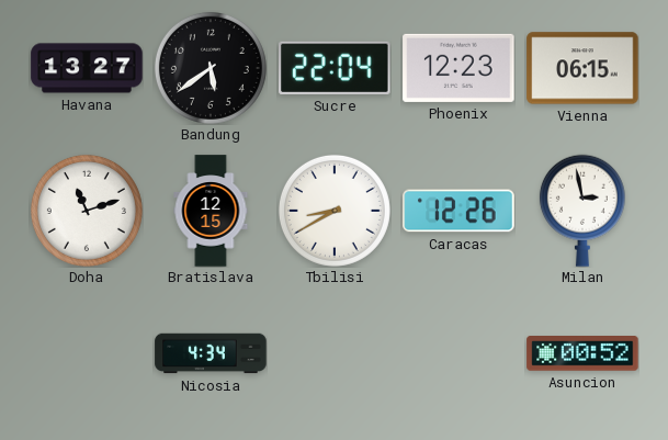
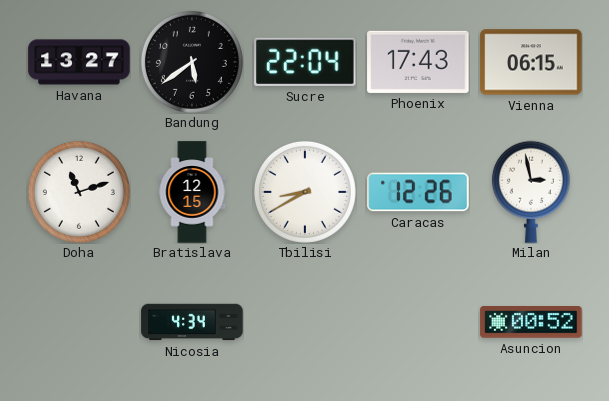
Phoenix: 12:23 -> 17:43
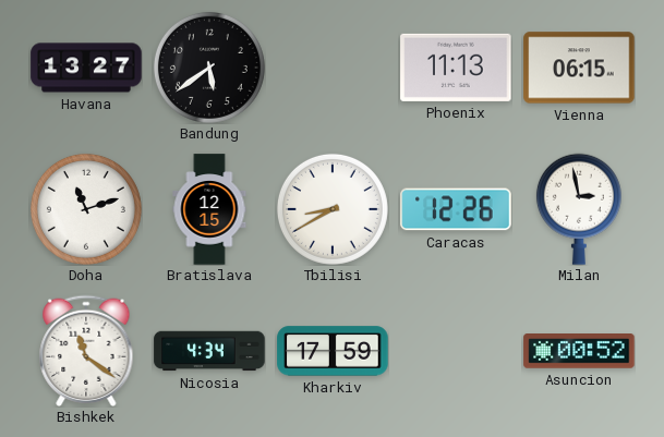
Sucre: 22:04 -> none
Phoenix: 17:43 -> 11:13
Bishkek: none -> 11:21
Kharkiv: none -> 17:59
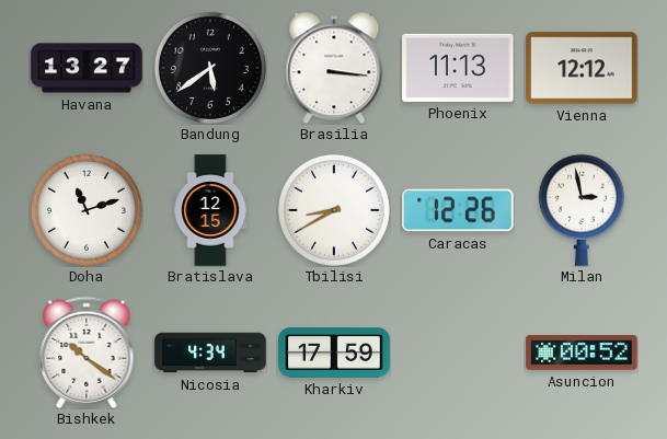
Brasilia: none -> 3:16
Vienna: 06:15 -> 12:12
Bishkek: 11:21 -> 10:21
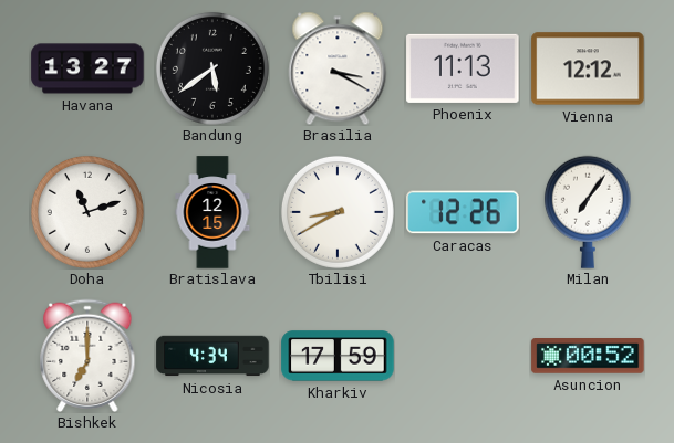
Brasilia: 3:16 -> 3:20
Milan: 2:58 -> 7:06
Bishkek: 10:21 -> 7:00
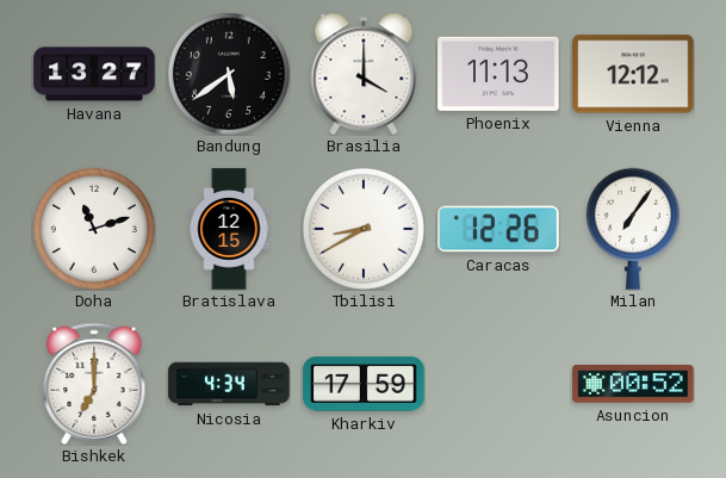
Brasilia: 3:20 -> 4:00
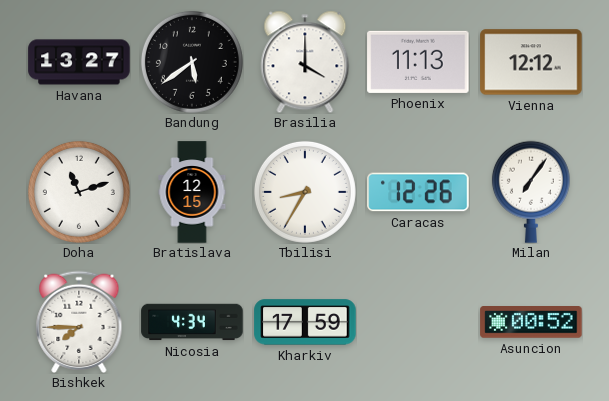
Tbilisi: 8:40 -> 8:35
Bishkek: 7:00 -> 7:45
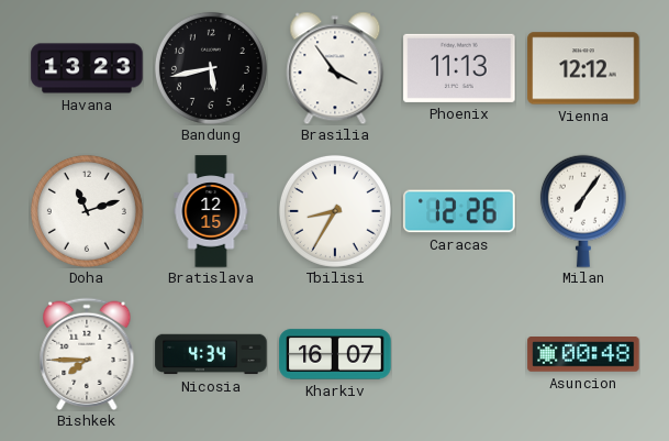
Havana: 13:27 -> 13:23
Bandung: 5:39 -> 5:43
Brasilia: 4:00 -> 3:54
Kharkiv: 17:59 -> 16:07
Asuncion: 00:52 -> 00:48
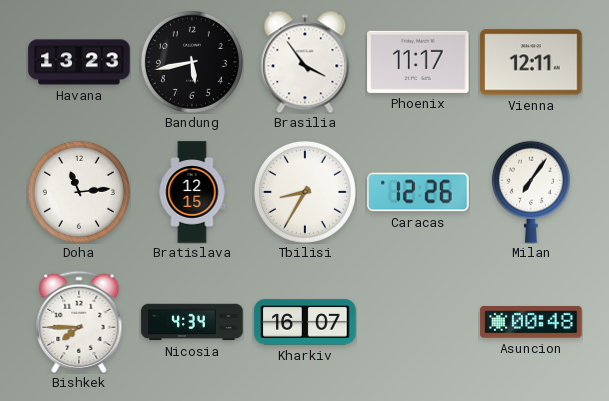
Phoenix: 11:13 -> 11:17
Vienna: 12:12 -> 12:11
Doha: 11:12 -> 11:14
